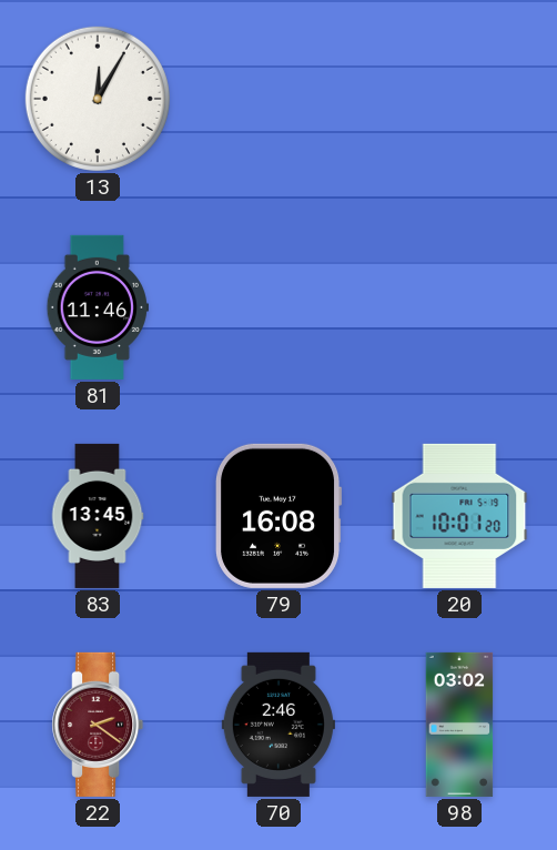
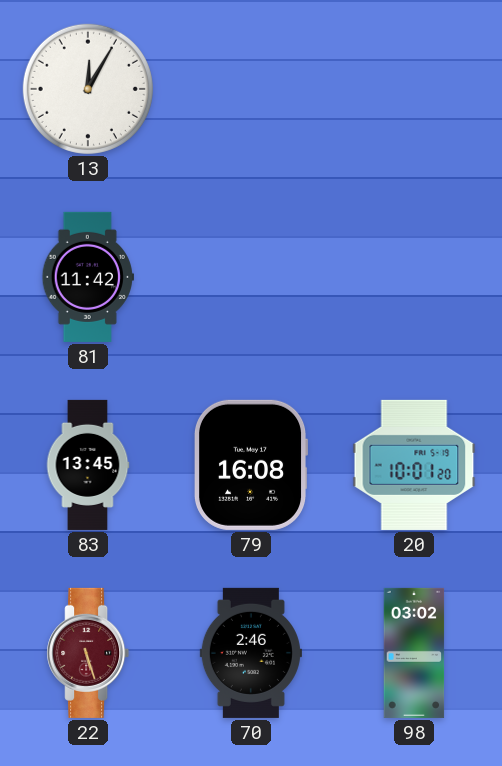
81: 11:46 -> 11:42
22: 2:21 -> 5:27
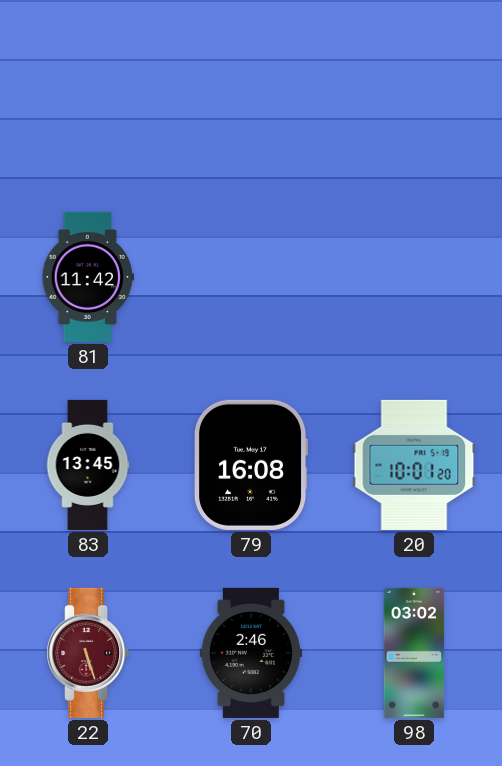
13: 12:05 -> none
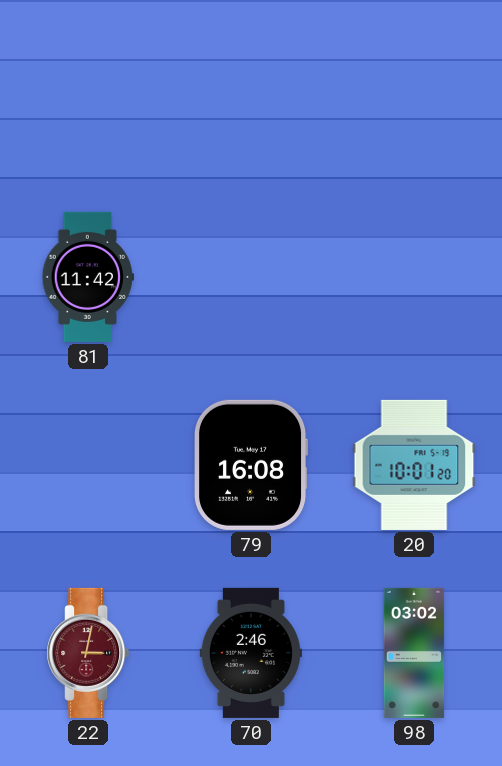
83: 13:45 -> none
22: 5:27 -> 3:02
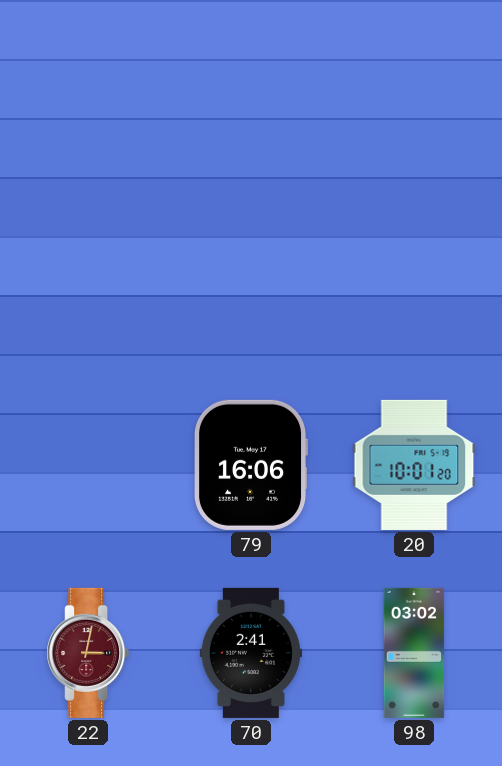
81: 11:42 -> none
79: 16:08 -> 16:06
70: 2:46 -> 2:41
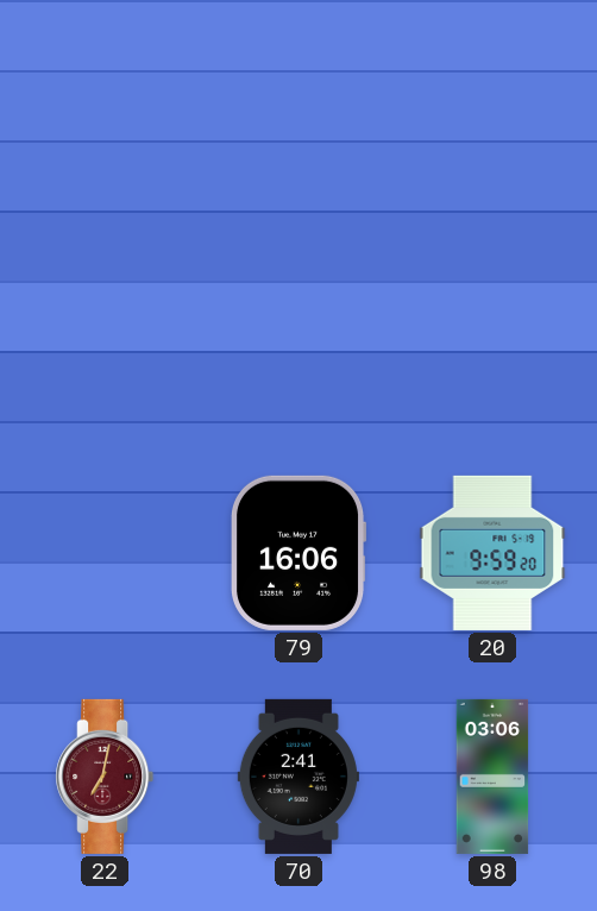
20: 10:01 -> 9:59
22: 3:02 -> 7:02
98: 03:02 -> 03:06
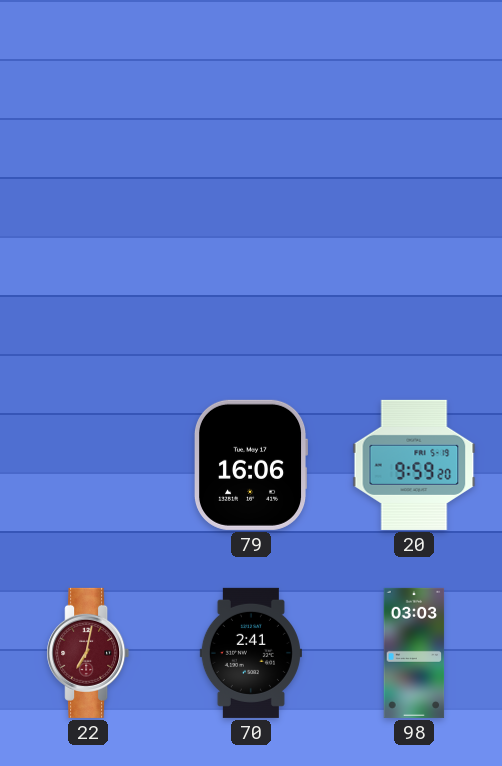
98: 03:06 -> 03:03
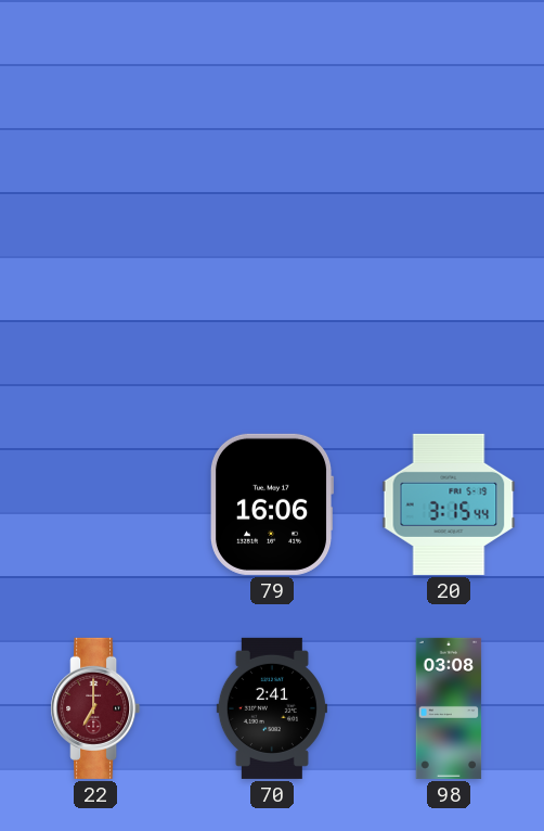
20: 9:59 -> 3:15
22: 7:02 -> 7:00
98: 03:03 -> 03:08
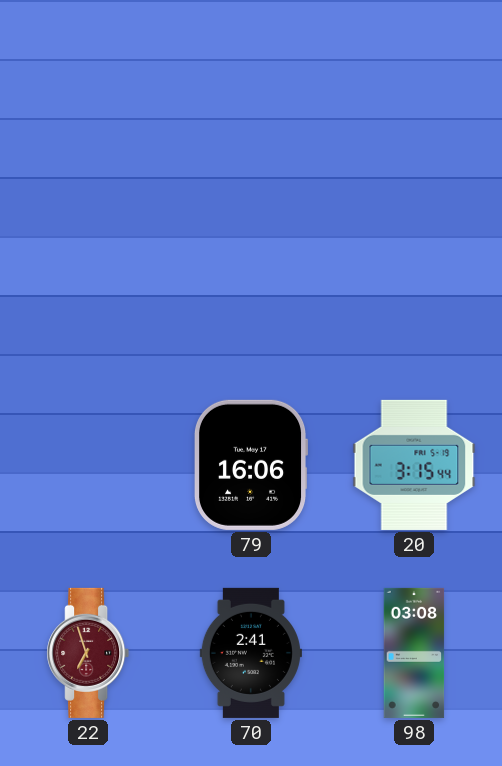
22: 7:00 -> 6:57
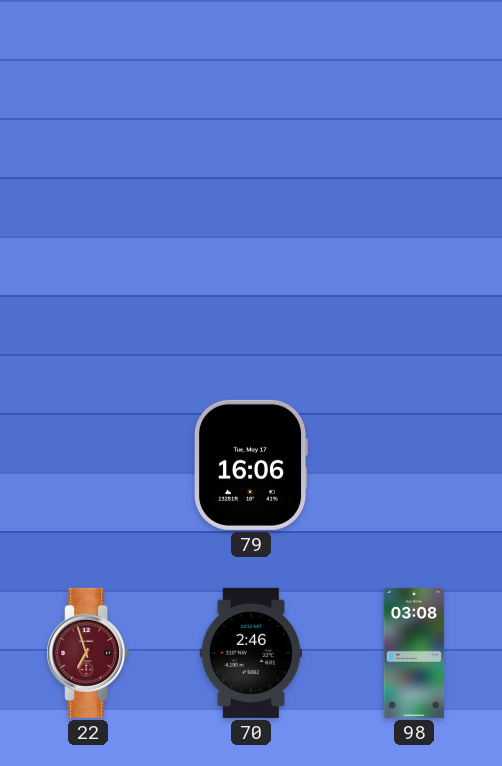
20: 3:15 -> none
70: 2:41 -> 2:46
